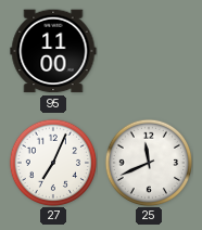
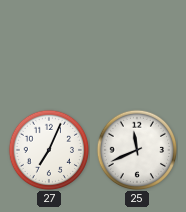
95: 11:00 -> none
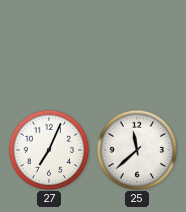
25: 11:41 -> 11:38
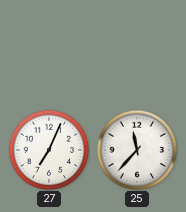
25: 11:38 -> 11:37
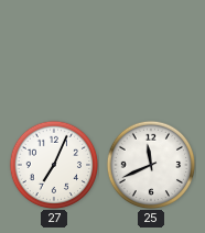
25: 11:37 -> 11:41
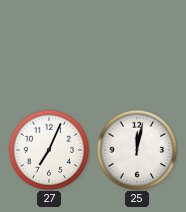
25: 11:41 -> 12:02
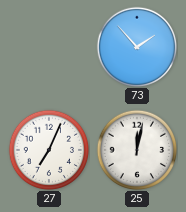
73: none -> 1:53
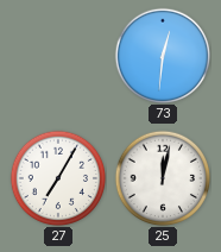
73: 1:53 -> 12:31
27: 7:04 -> 7:05
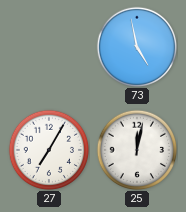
73: 12:31 -> 4:58
